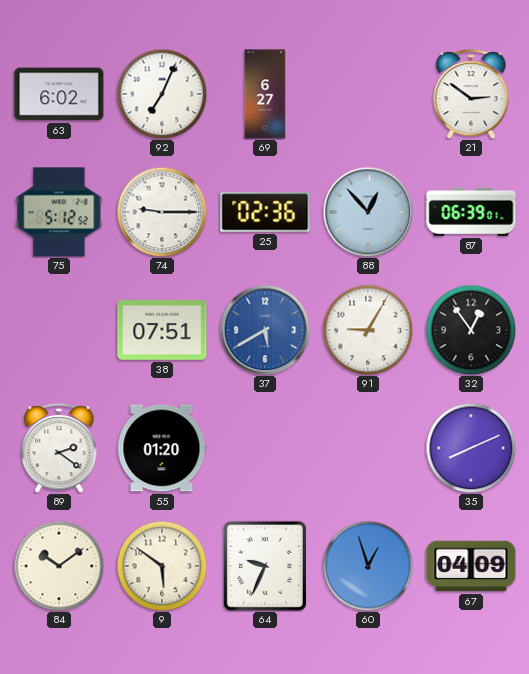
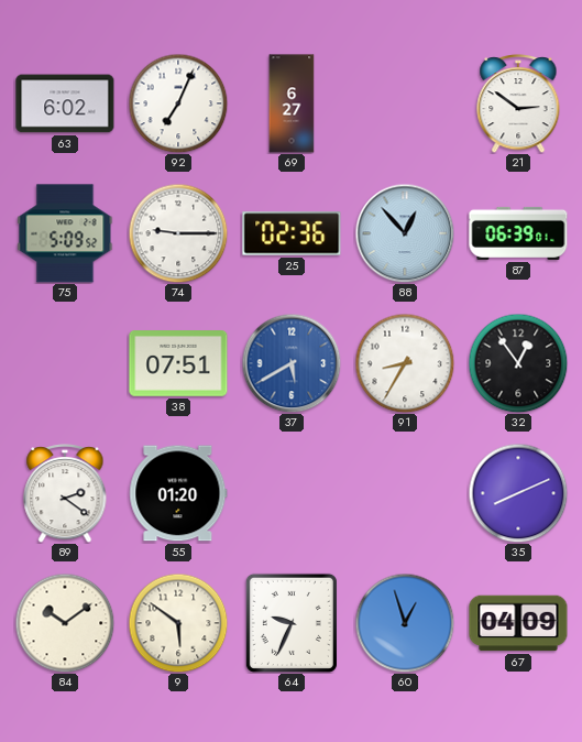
75: 5:12 -> 5:09
91: 9:05 -> 8:35
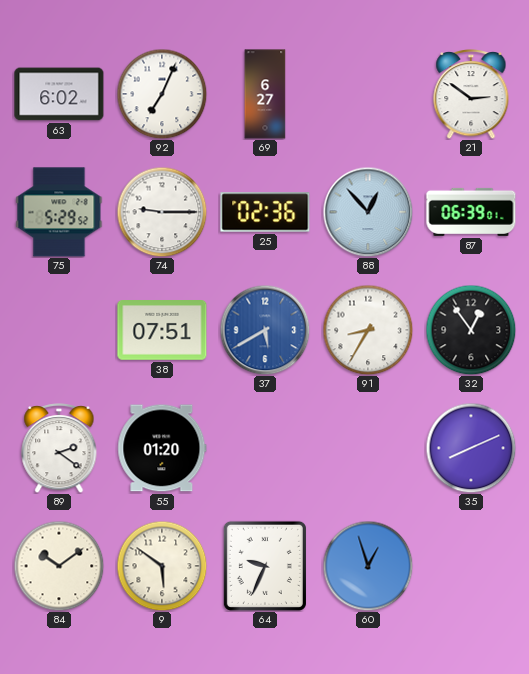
75: 5:09 -> 5:29
67: 04:09 -> none
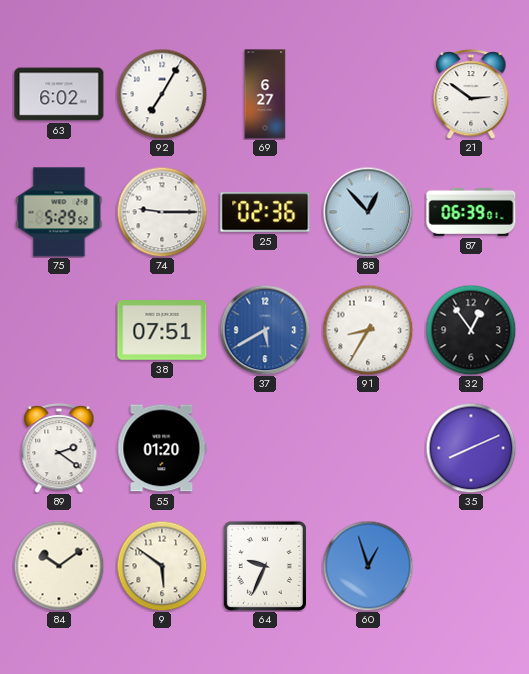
92: 7:04 -> 7:05
